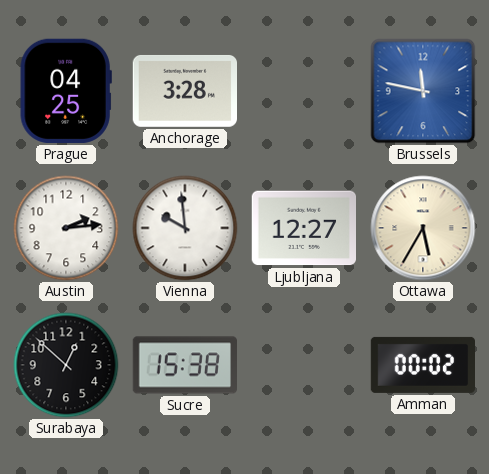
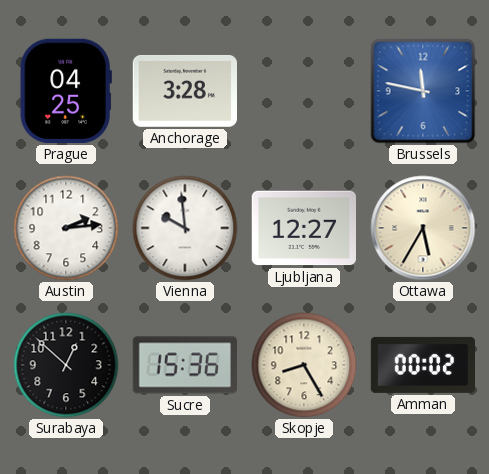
Sucre: 15:38 -> 15:36
Skopje: none -> 8:25
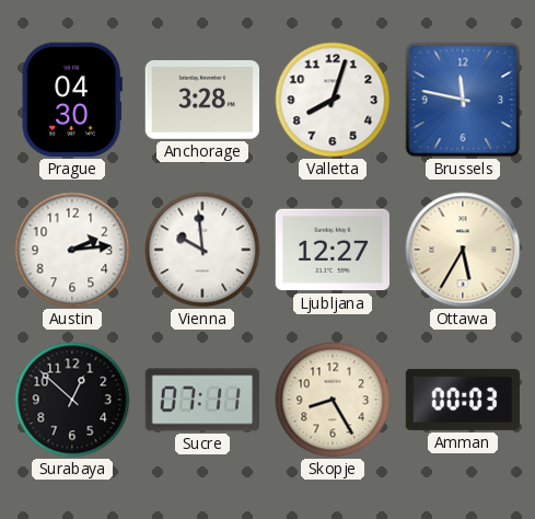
Prague: 04:25 -> 04:30
Valletta: none -> 8:03
Sucre: 15:36 -> 07:11
Amman: 00:02 -> 00:03
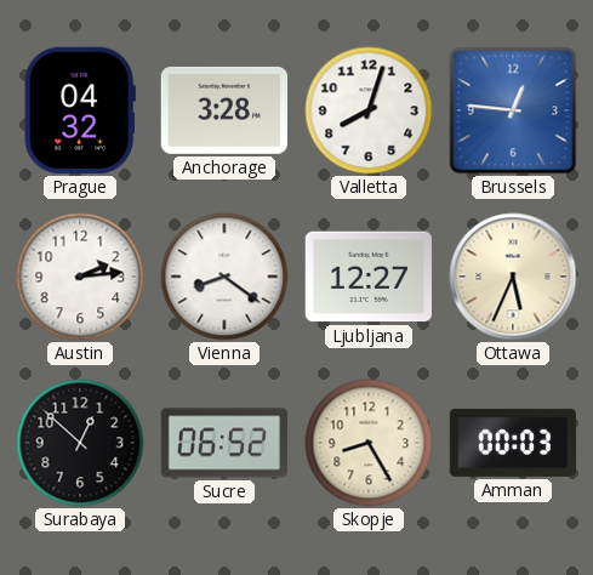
Prague: 04:30 -> 04:32
Brussels: 11:47 -> 12:46
Vienna: 9:59 -> 8:21
Ottawa: 5:35 -> 5:34
Sucre: 07:11 -> 06:52
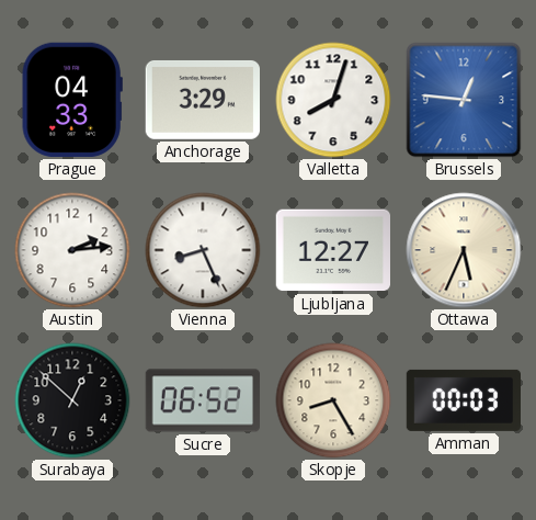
Prague: 04:32 -> 04:33
Anchorage: 3:28 -> 3:29
Vienna: 8:21 -> 8:26
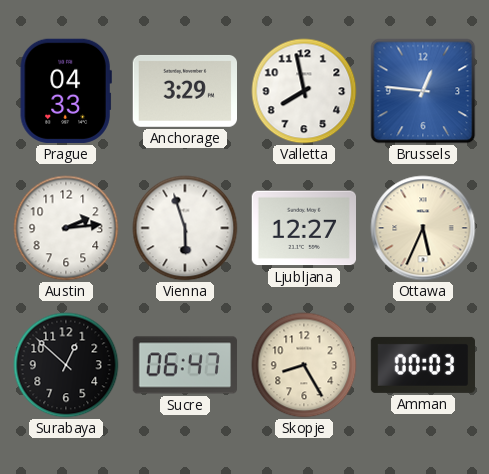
Valletta: 8:03 -> 7:58
Vienna: 8:26 -> 5:57
Sucre: 06:52 -> 06:47
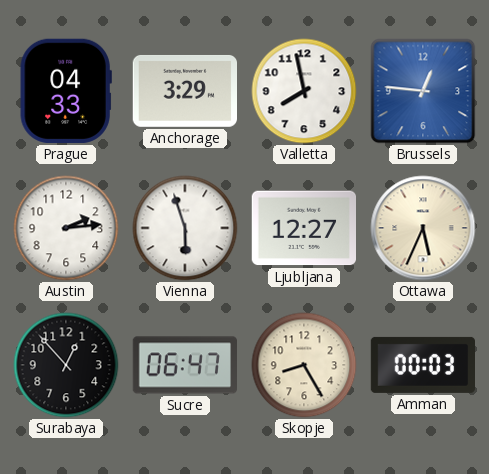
Surabaya: 12:52 -> 12:53
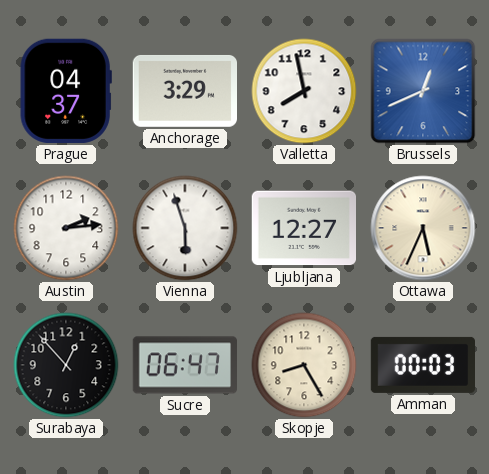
Prague: 04:33 -> 04:37
Brussels: 12:46 -> 12:41
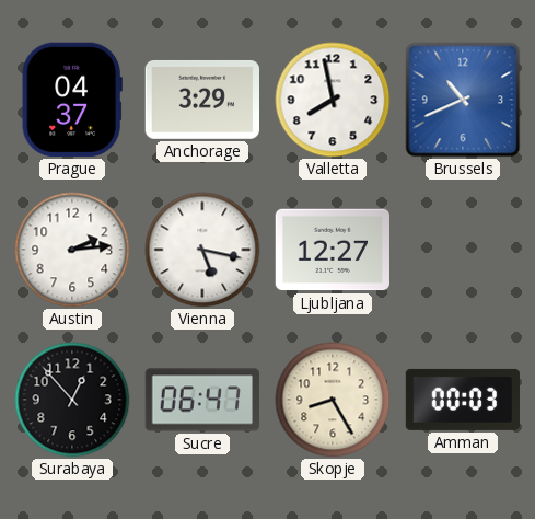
Brussels: 12:41 -> 10:41
Vienna: 5:57 -> 5:17
Ottawa: 5:34 -> none
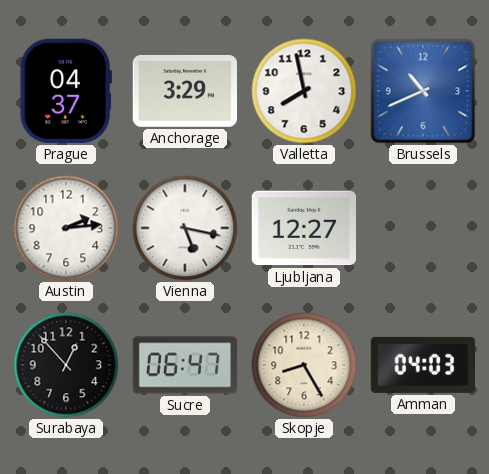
Amman: 00:03 -> 04:03
